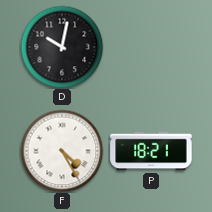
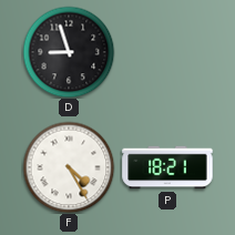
D: 10:02 -> 8:57
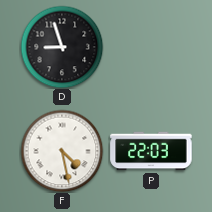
F: 4:25 -> 4:28
P: 18:21 -> 22:03
